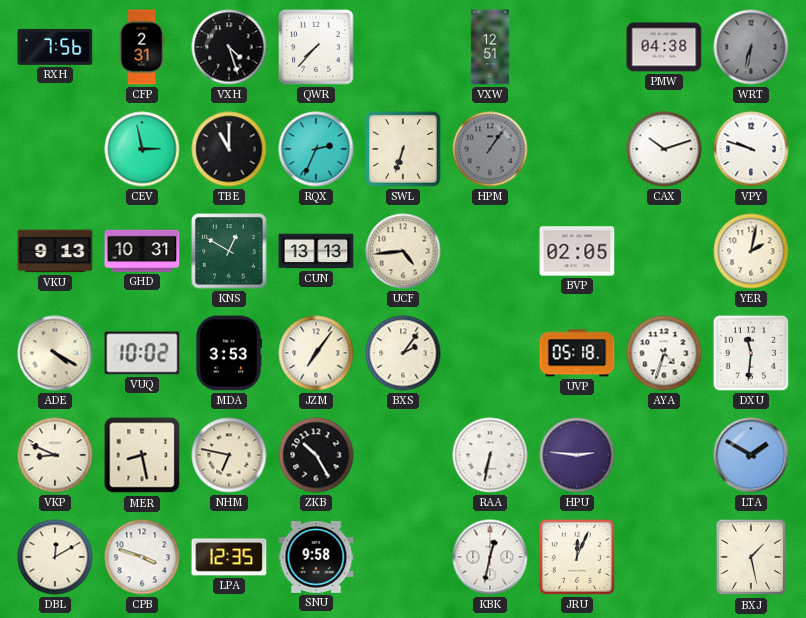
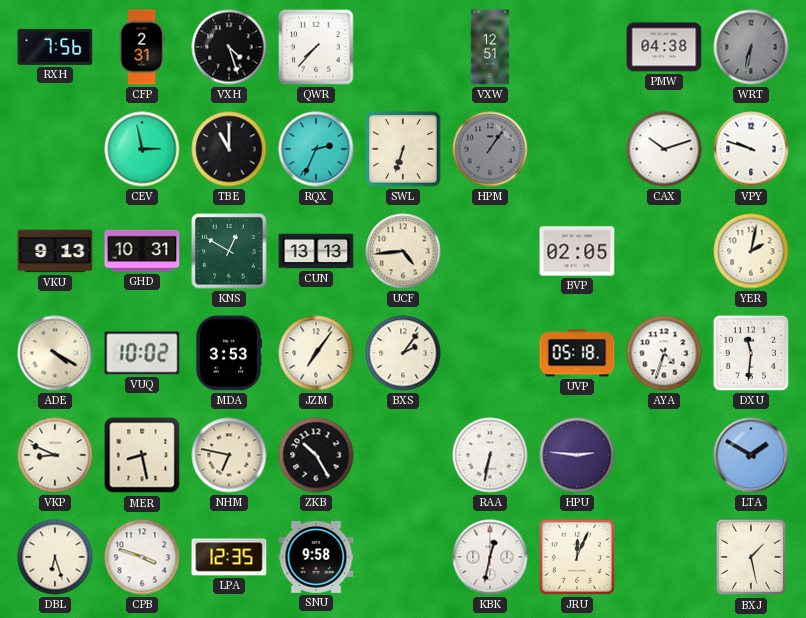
DBL: 12:10 -> 6:27
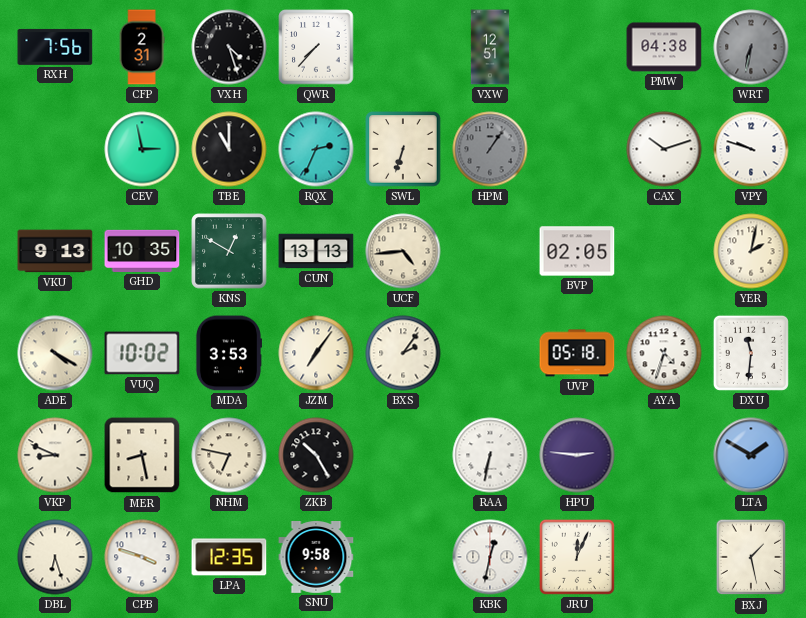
GHD: 10:31 -> 10:35
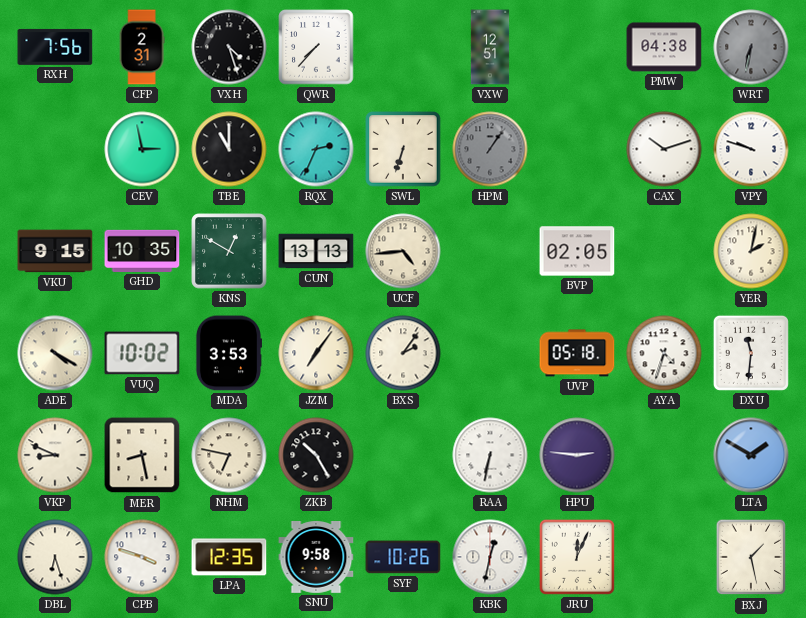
VKU: 9:13 -> 9:15
SYF: none -> 10:26
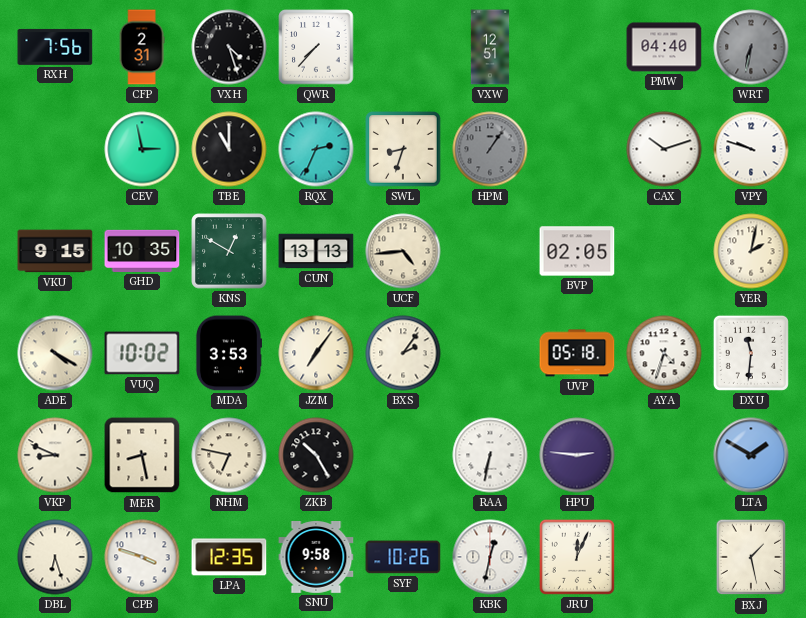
PMW: 04:38 -> 04:40
SWL: 6:33 -> 8:33
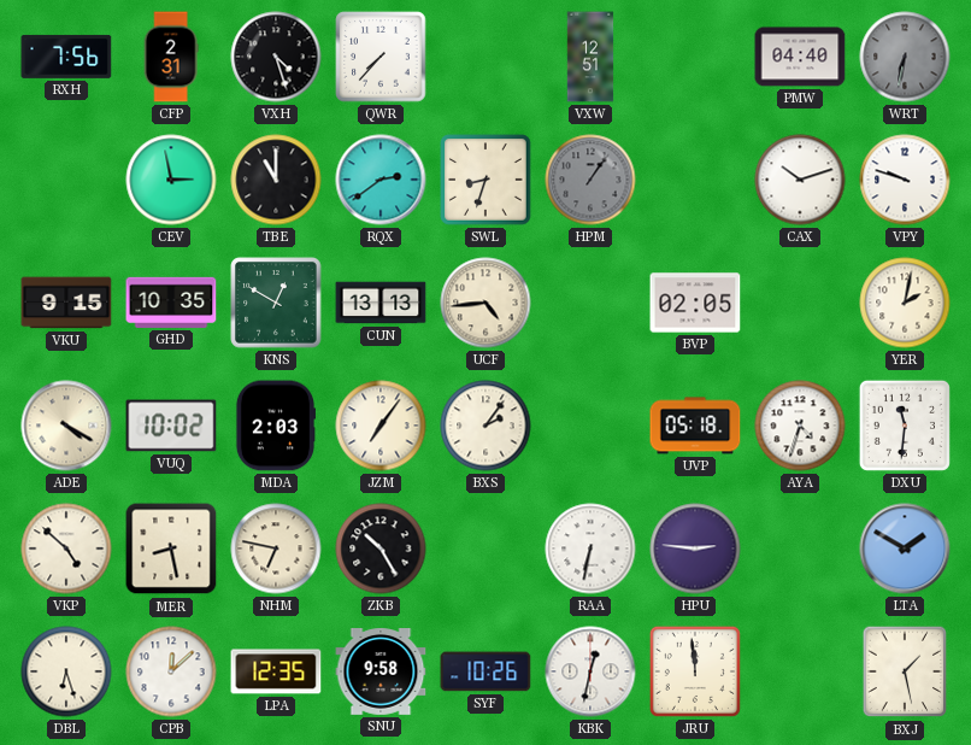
RQX: 2:34 -> 2:39
MDA: 3:53 -> 2:03
VKP: 8:49 -> 4:52
CPB: 3:48 -> 12:08
JRU: 12:04 -> 11:59
